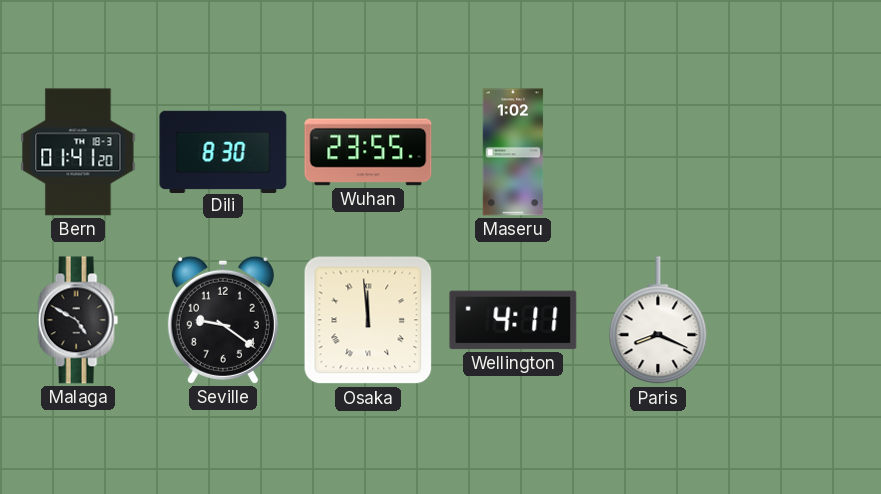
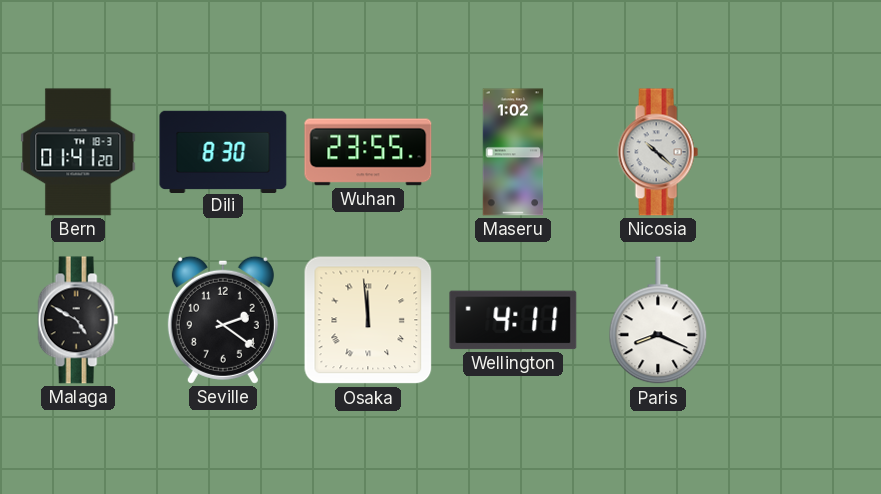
Nicosia: none -> 10:22
Seville: 9:21 -> 2:21
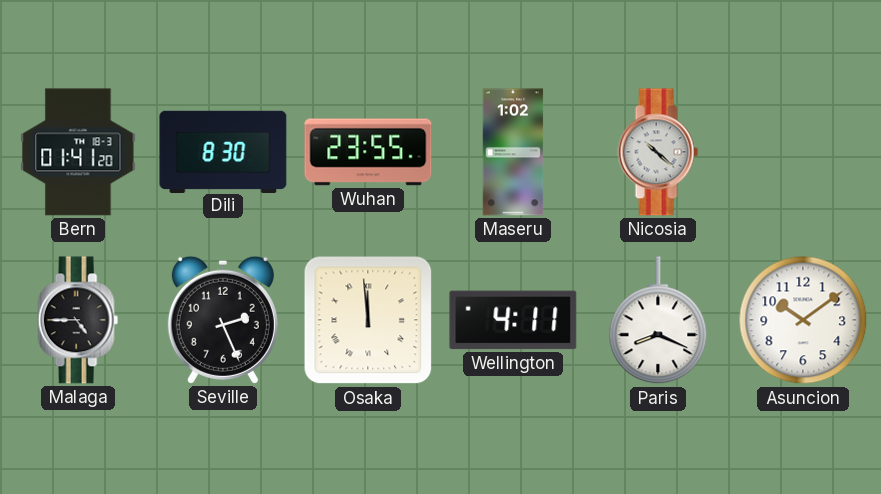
Malaga: 4:50 -> 4:45
Seville: 2:21 -> 2:26
Asuncion: none -> 10:09
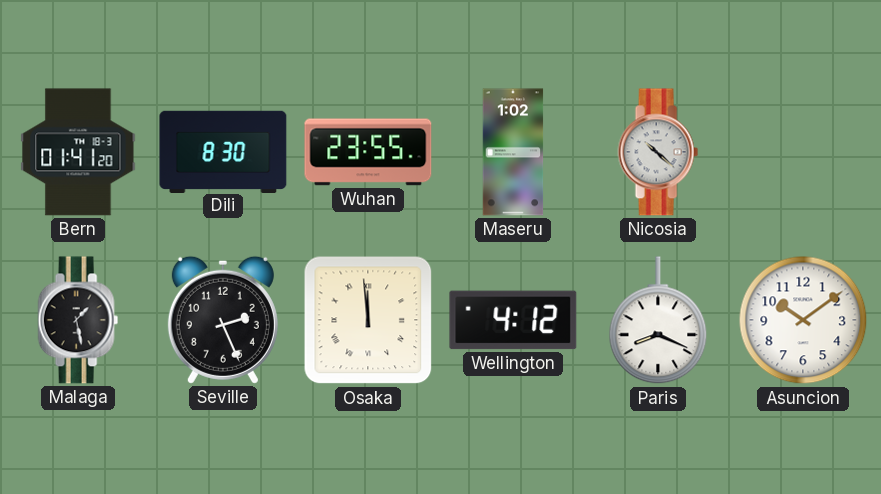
Malaga: 4:45 -> 1:28
Wellington: 4:11 -> 4:12
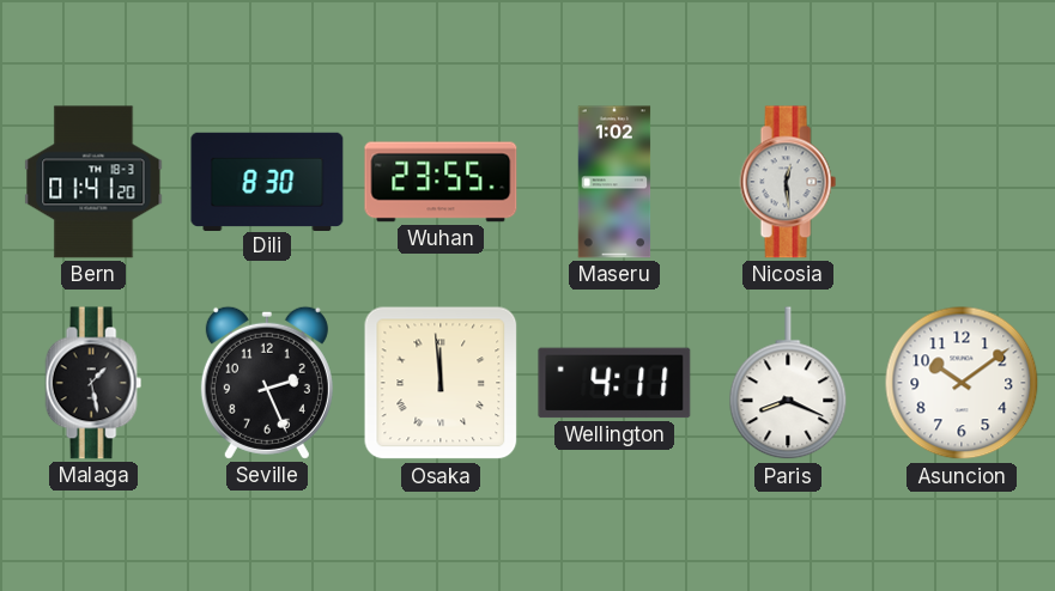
Nicosia: 10:22 -> 12:29
Wellington: 4:12 -> 4:11
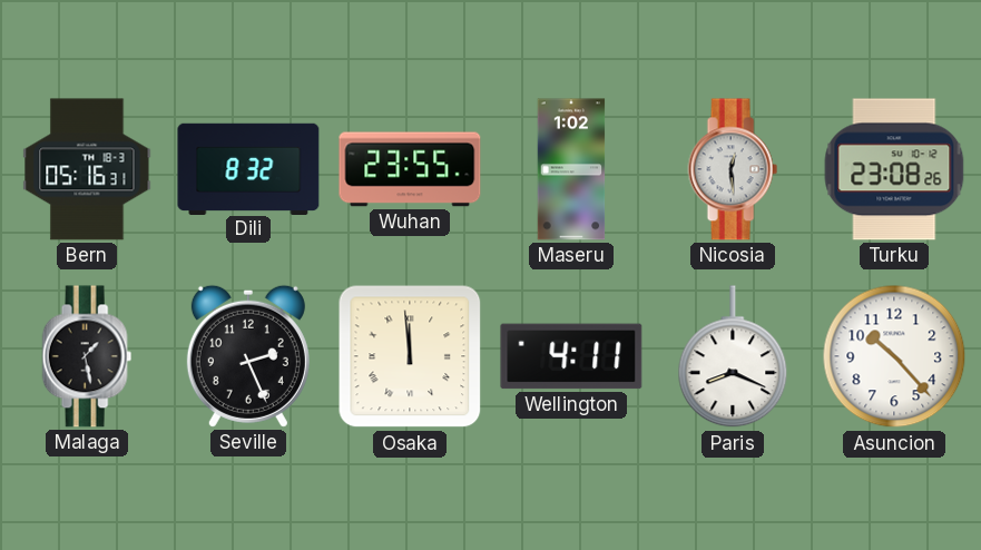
Bern: 01:41 -> 05:16
Dili: 8:30 -> 8:32
Turku: none -> 23:08
Asuncion: 10:09 -> 10:23
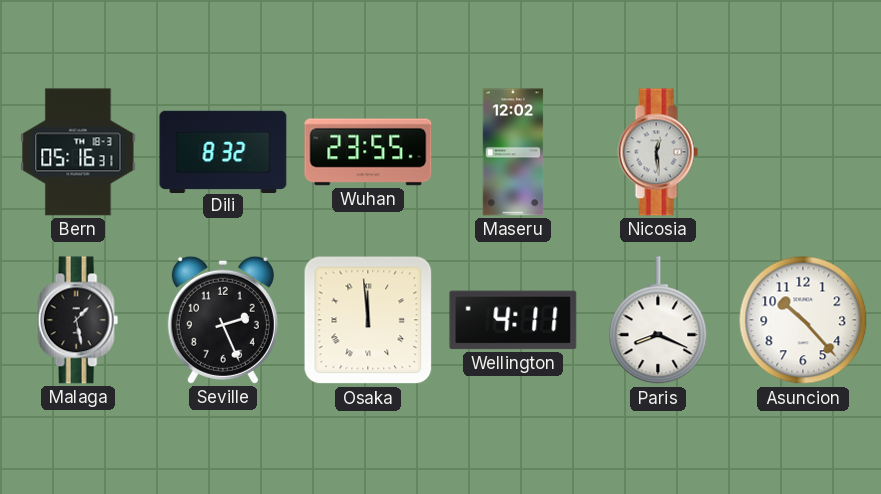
Maseru: 1:02 -> 12:02
Turku: 23:08 -> none
